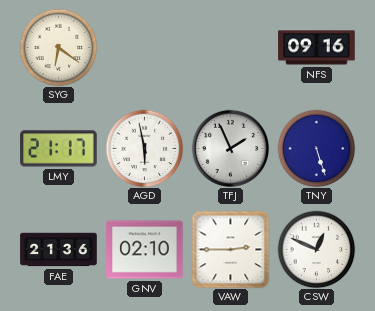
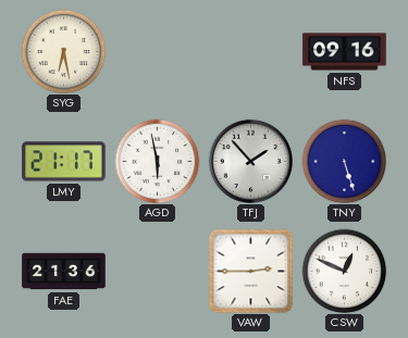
SYG: 6:21 -> 6:28
TFJ: 1:56 -> 1:53
GNV: 02:10 -> none
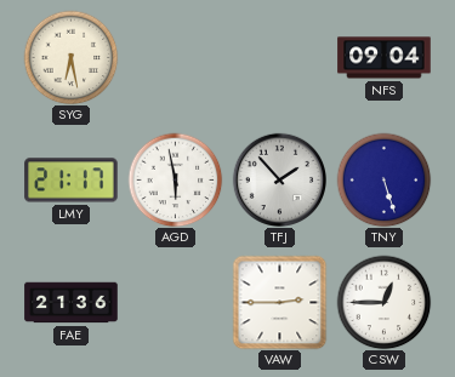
NFS: 09:16 -> 09:04
CSW: 12:49 -> 12:45
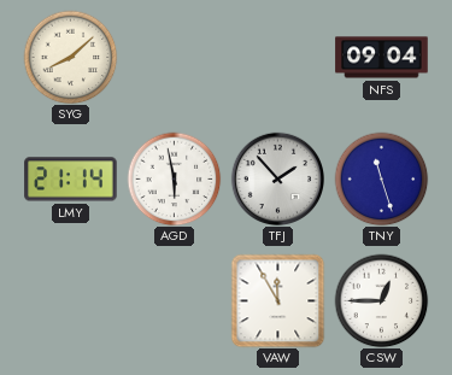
SYG: 6:28 -> 8:08
LMY: 21:17 -> 21:14
TNY: 5:27 -> 11:27
FAE: 21:36 -> none
VAW: 2:45 -> 11:55
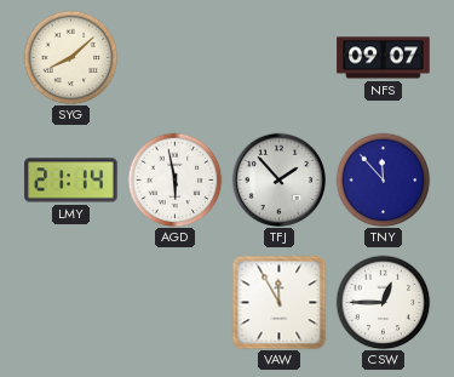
NFS: 09:04 -> 09:07
TNY: 11:27 -> 11:53
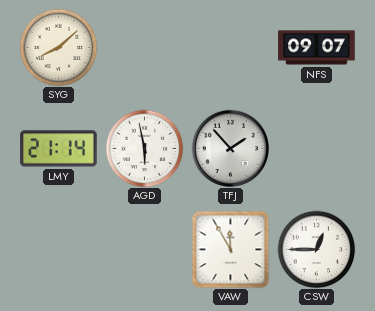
TNY: 11:53 -> none
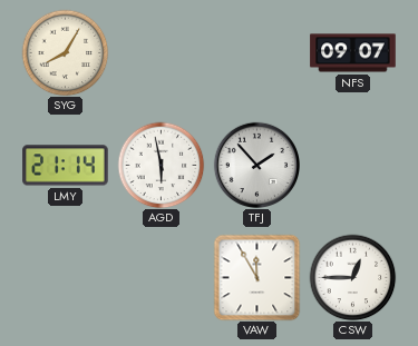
SYG: 8:08 -> 8:05
